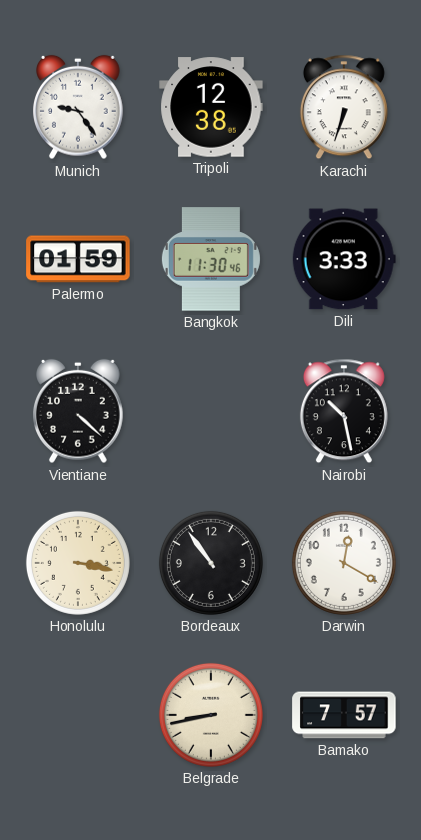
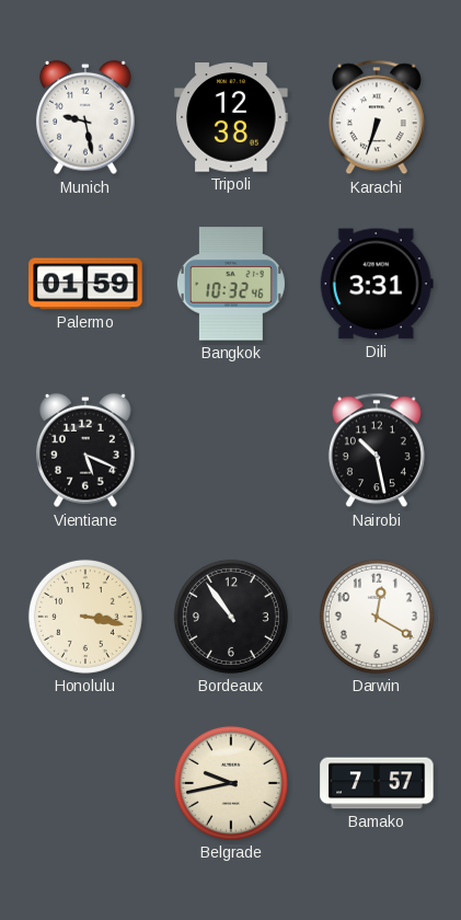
Munich: 9:24 -> 9:28
Bangkok: 11:30 -> 10:32
Dili: 3:33 -> 3:31
Vientiane: 4:22 -> 5:19
Belgrade: 8:43 -> 9:43
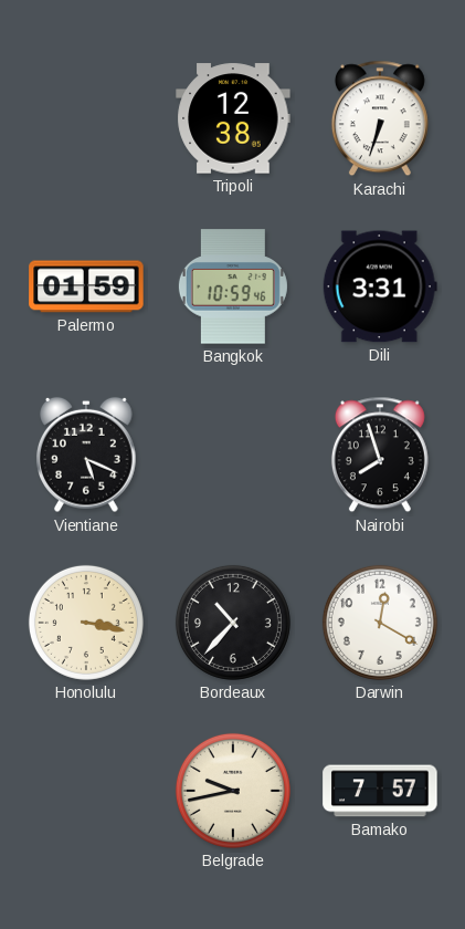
Munich: 9:28 -> none
Bangkok: 10:32 -> 10:59
Nairobi: 10:28 -> 7:57
Bordeaux: 10:54 -> 10:37
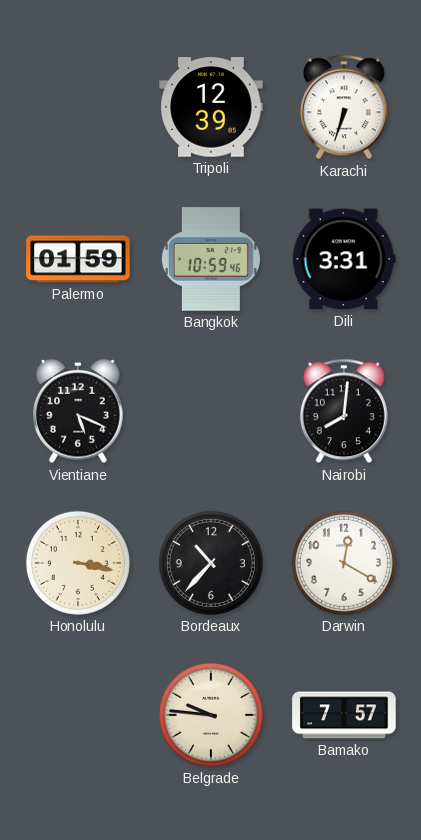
Tripoli: 12:38 -> 12:39
Nairobi: 7:57 -> 8:01
Belgrade: 9:43 -> 9:46
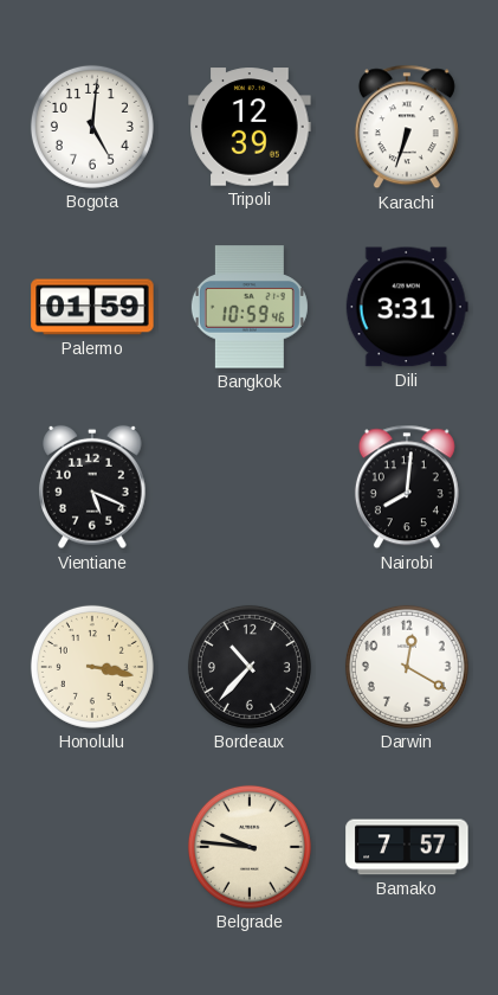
Bogota: none -> 5:01
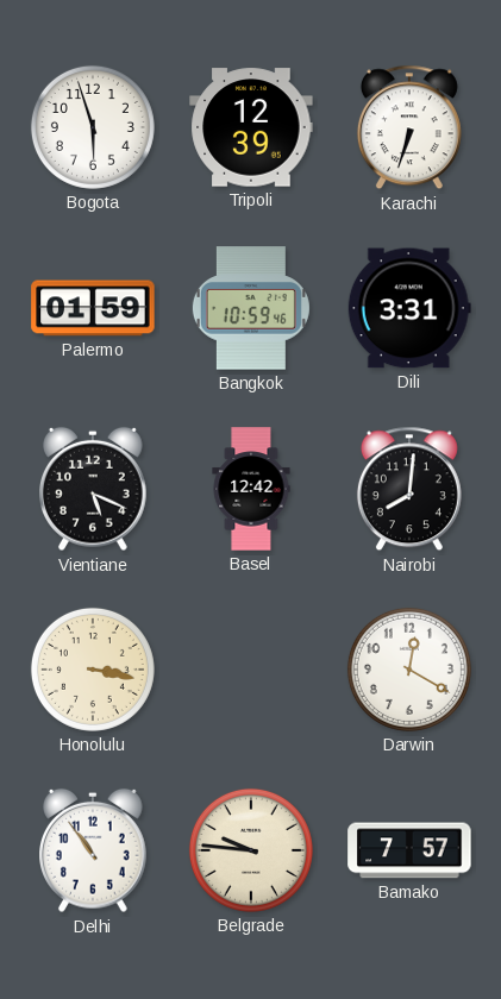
Bogota: 5:01 -> 5:57
Basel: none -> 12:42
Bordeaux: 10:37 -> none
Delhi: none -> 10:54
